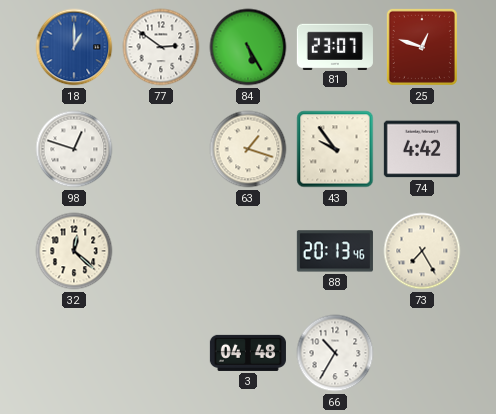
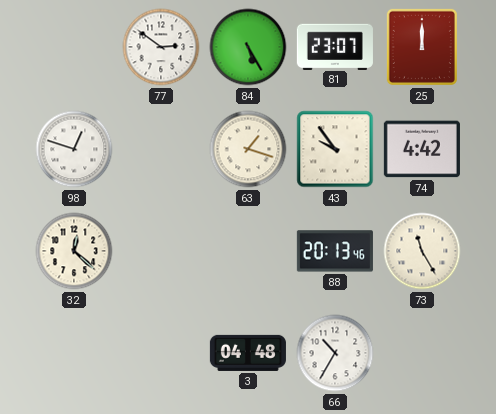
18: 1:00 -> none
25: 12:48 -> 12:00
73: 7:25 -> 11:25
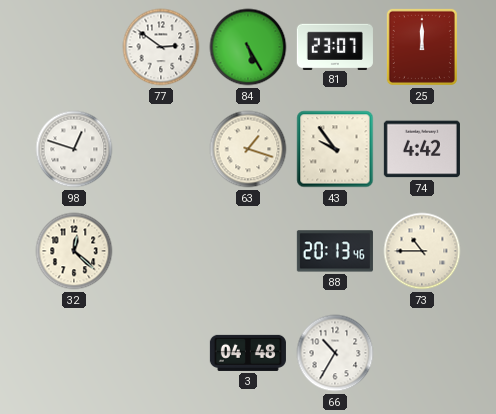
73: 11:25 -> 10:45
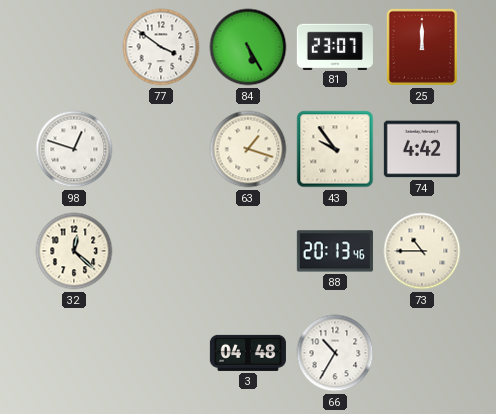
77: 2:51 -> 3:51
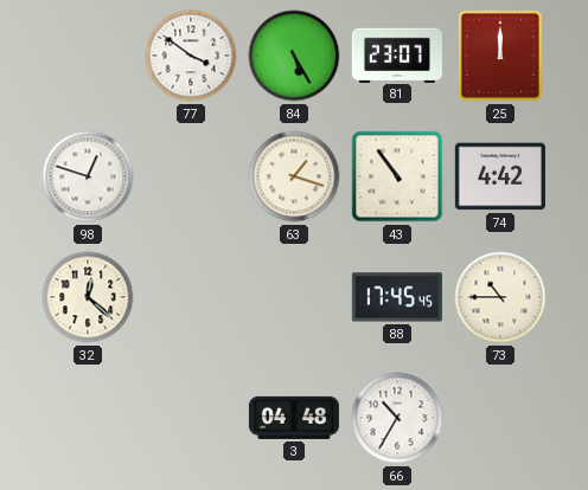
43: 9:54 -> 10:54
88: 20:13 -> 17:45
